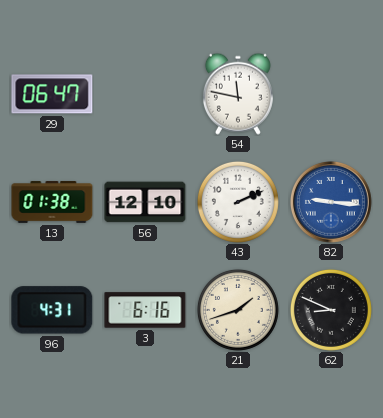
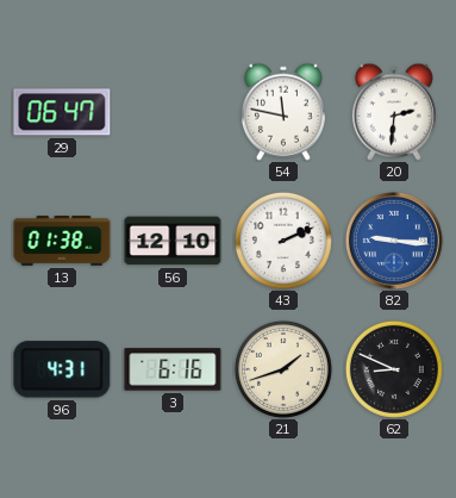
20: none -> 2:31
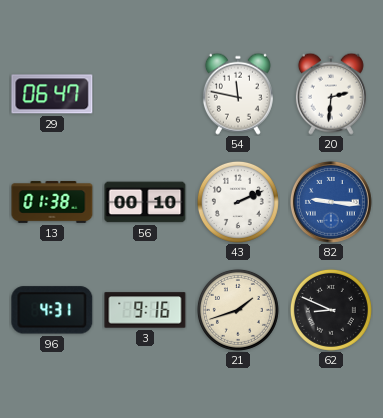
56: 12:10 -> 00:10
3: 6:16 -> 9:16
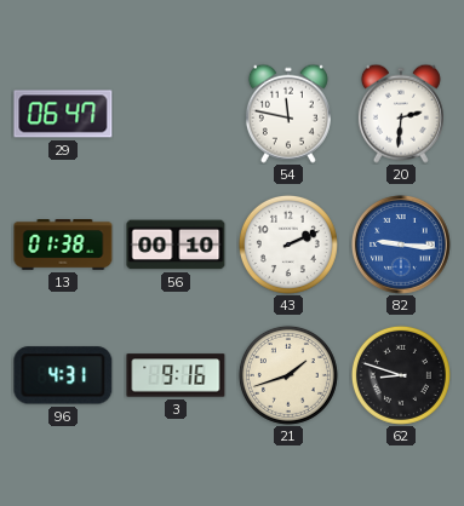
62: 8:49 -> 8:48
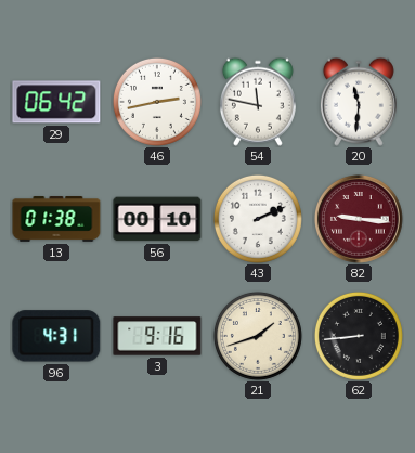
29: 06:47 -> 06:42
46: none -> 2:43
20: 2:31 -> 11:31
82 dial: blue -> burgundy
62: 8:48 -> 8:44
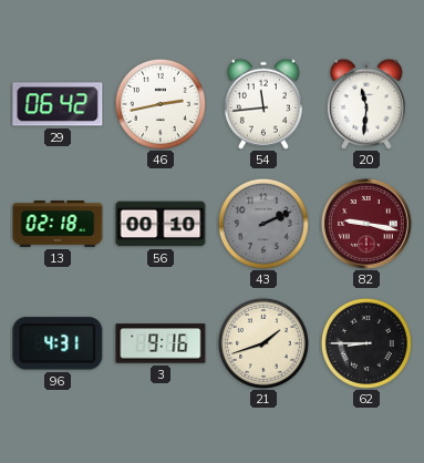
54: 11:47 -> 11:44
13: 01:38 -> 02:18
43 dial: white -> grey
82: 9:16 -> 9:17
62: 8:44 -> 8:45
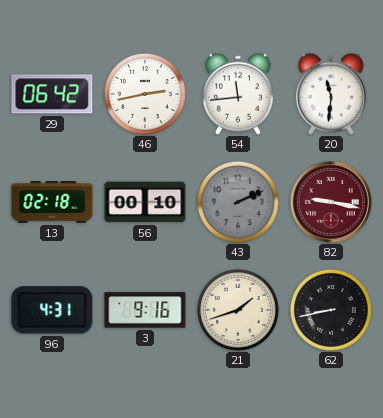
62: 8:45 -> 8:43
